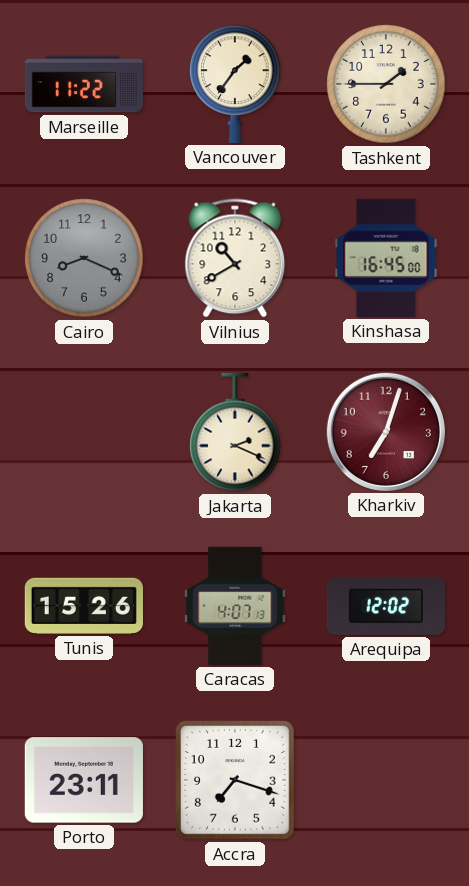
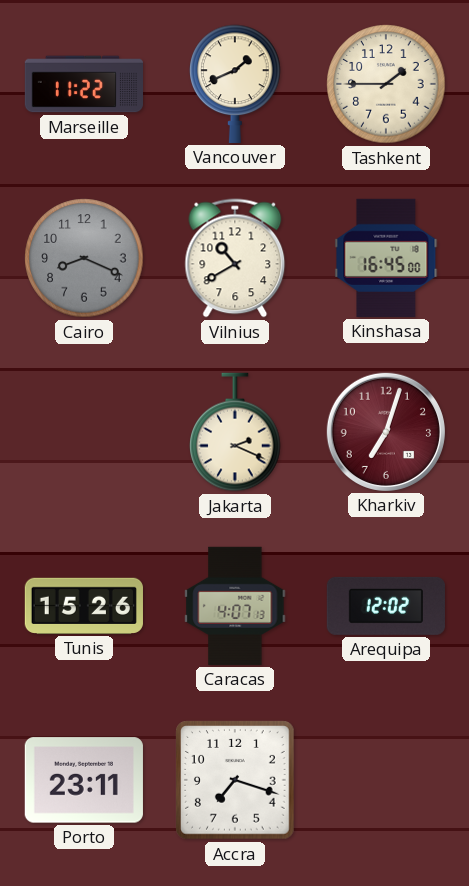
Vancouver: 1:36 -> 1:41
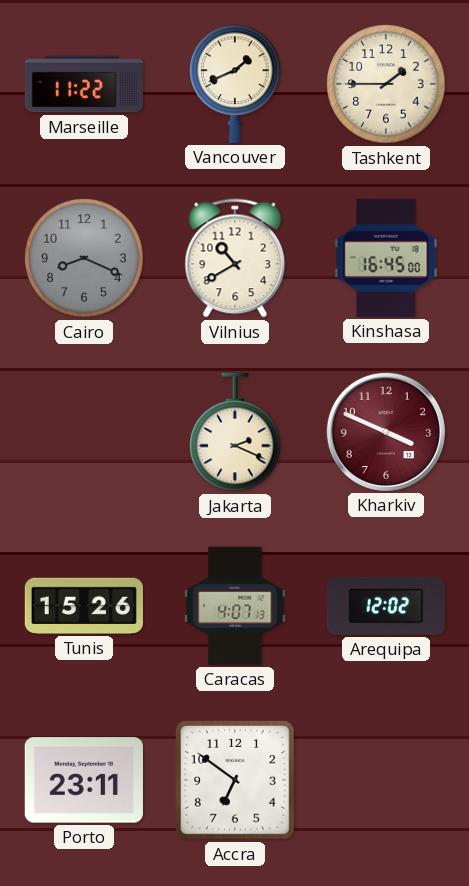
Kharkiv: 7:03 -> 3:49
Accra: 7:18 -> 6:51
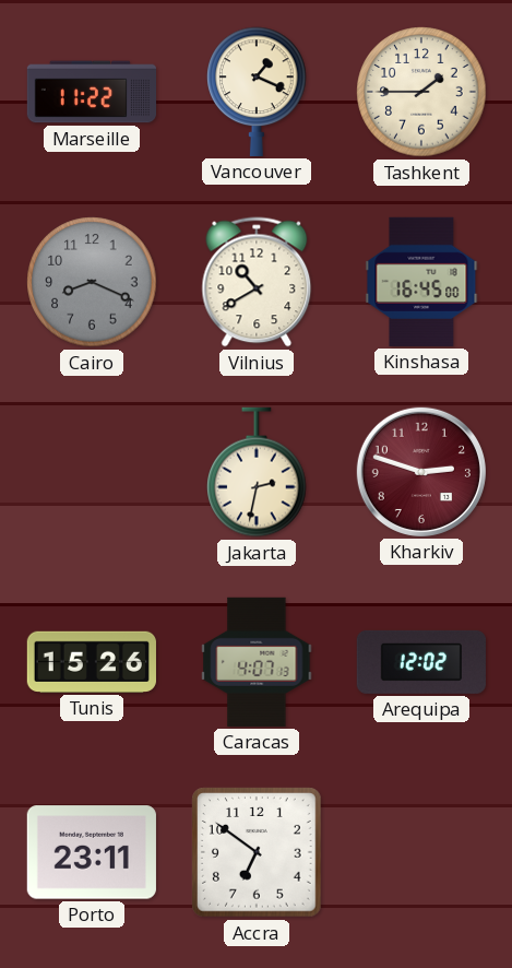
Vancouver: 1:41 -> 1:19
Jakarta: 2:19 -> 2:32
Kharkiv: 3:49 -> 2:48
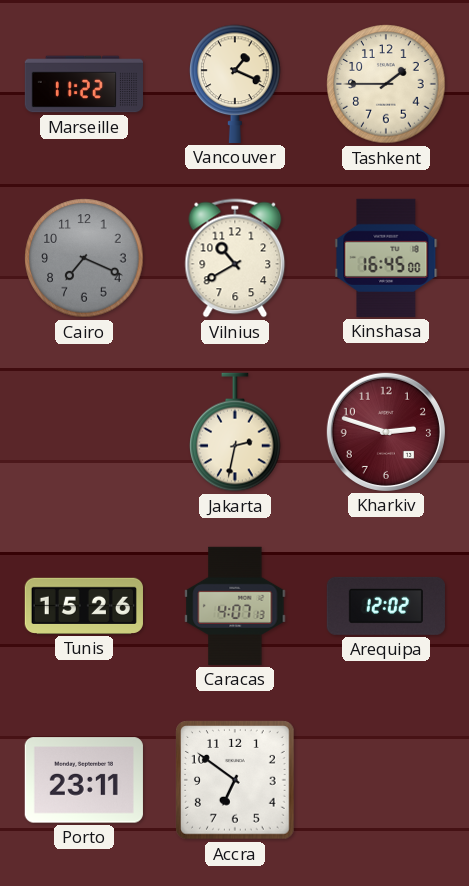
Cairo: 8:19 -> 7:19
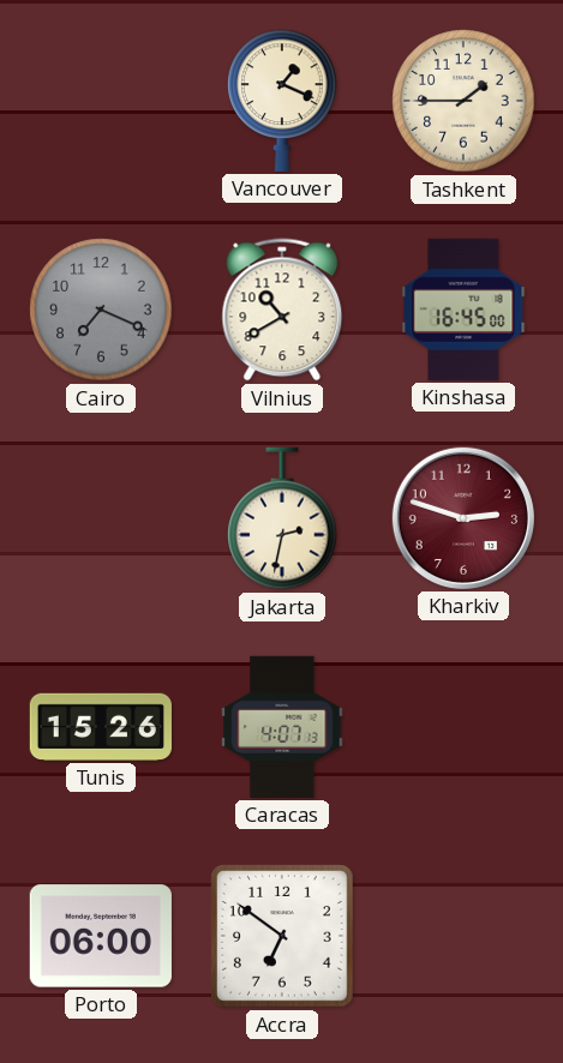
Marseille: 11:22 -> none
Arequipa: 12:02 -> none
Porto: 23:11 -> 06:00
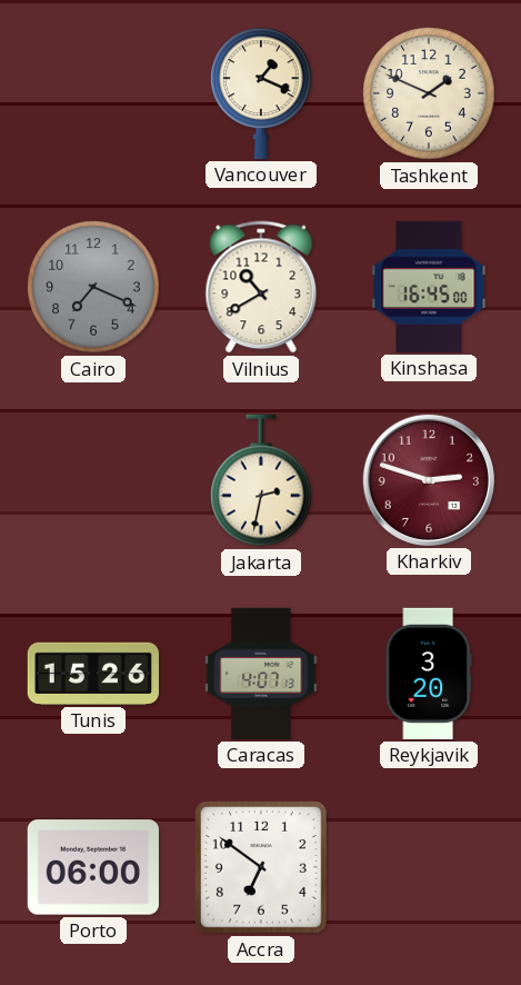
Tashkent: 1:45 -> 1:49
Reykjavik: none -> 3:20
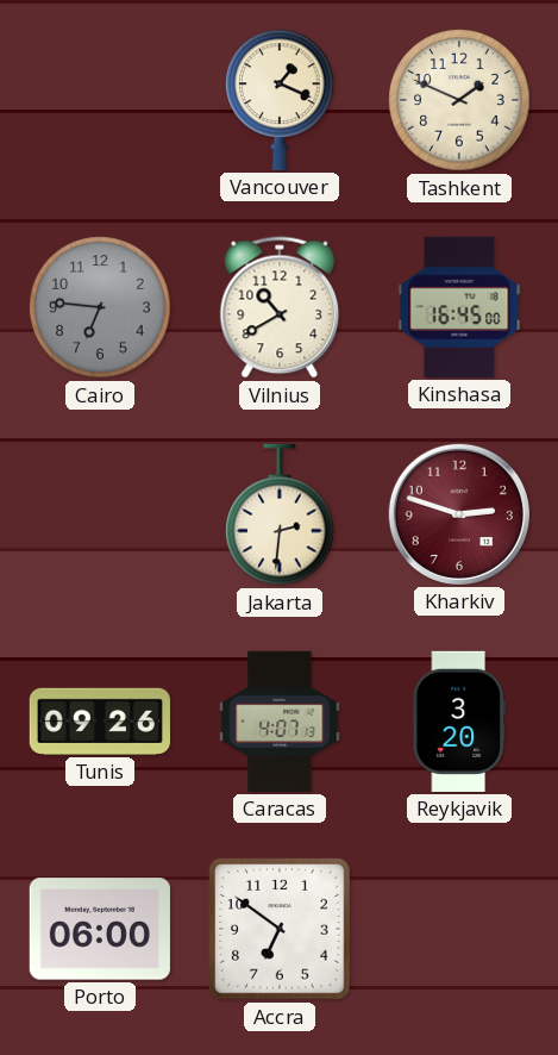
Cairo: 7:19 -> 6:46
Jakarta: 2:32 -> 2:31
Tunis: 15:26 -> 09:26
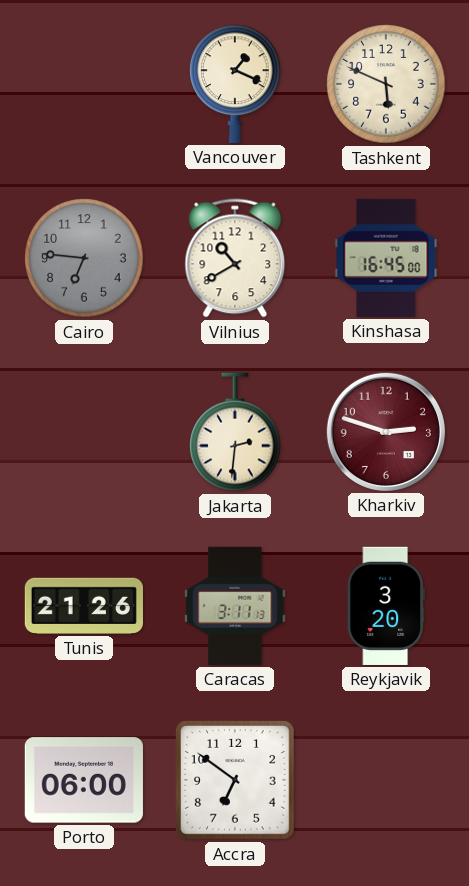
Tashkent: 1:49 -> 5:49
Tunis: 09:26 -> 21:26
Caracas: 4:07 -> 3:11
